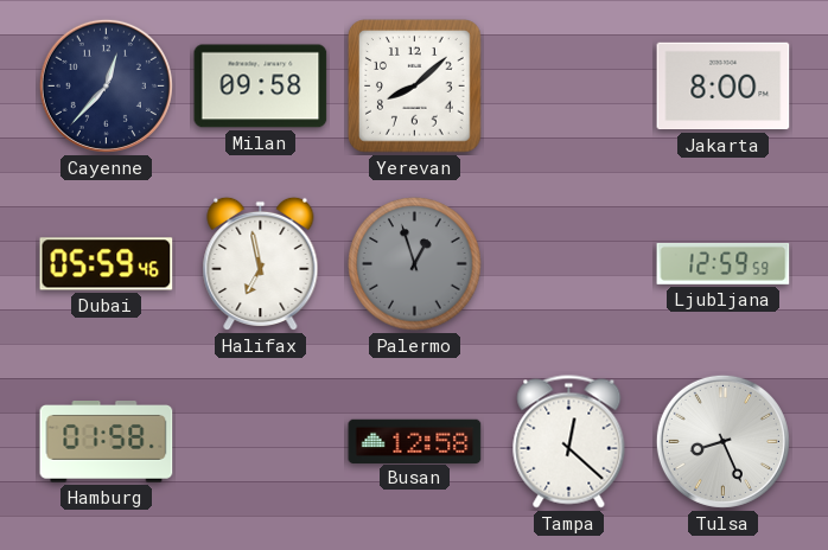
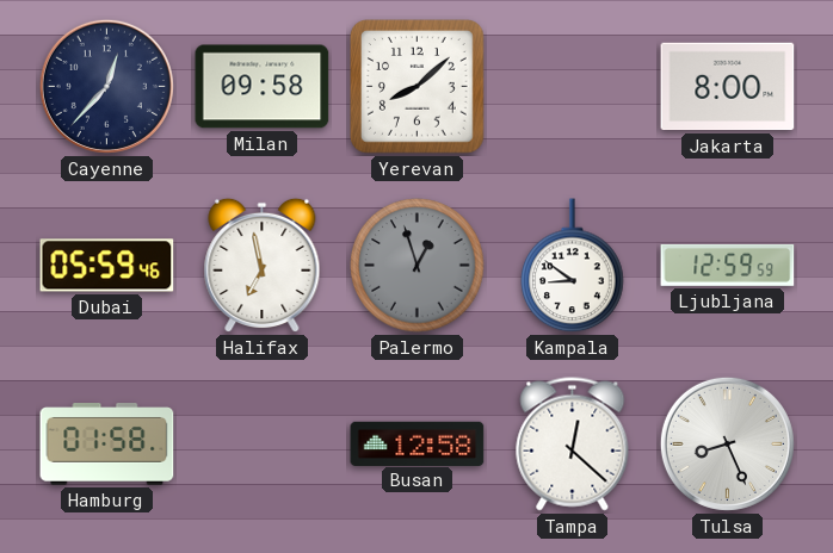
Kampala: none -> 8:51
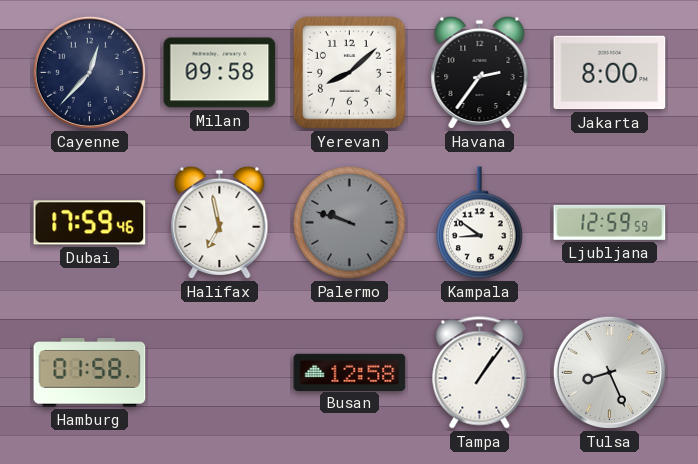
Havana: none -> 2:36
Dubai: 05:59 -> 17:59
Palermo: 12:57 -> 9:48
Tampa: 12:22 -> 1:06
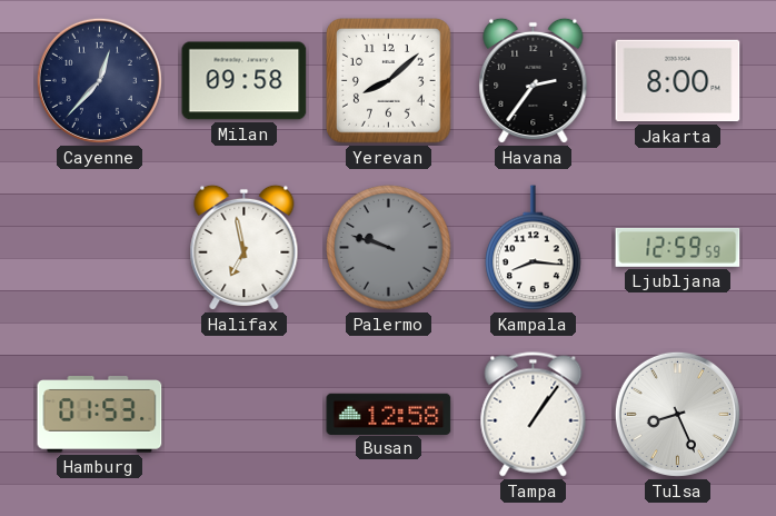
Dubai: 17:59 -> none
Kampala: 8:51 -> 8:16
Hamburg: 01:58 -> 01:53
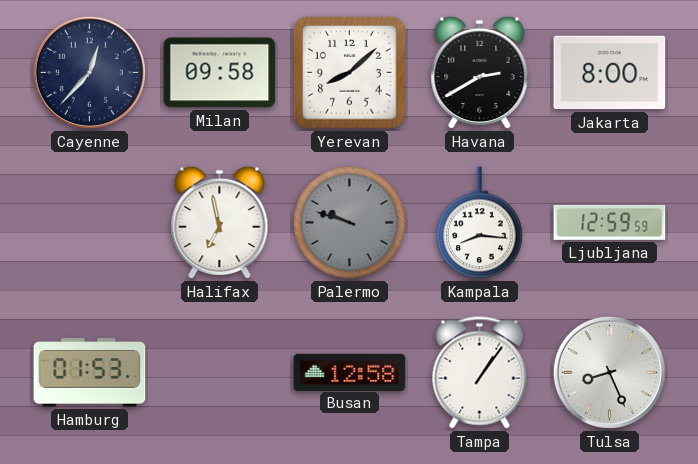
Havana: 2:36 -> 2:40
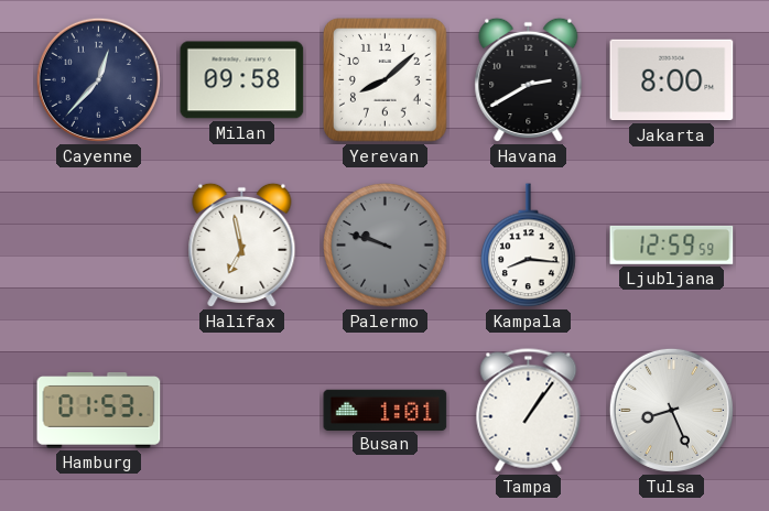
Busan: 12:58 -> 1:01
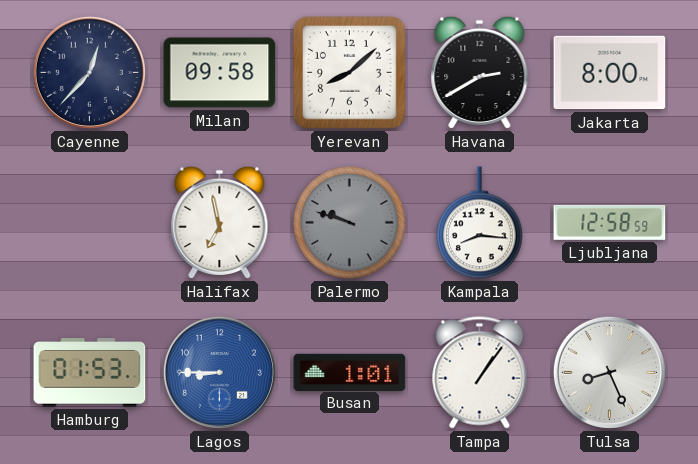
Ljubljana: 12:59 -> 12:58
Lagos: none -> 8:45
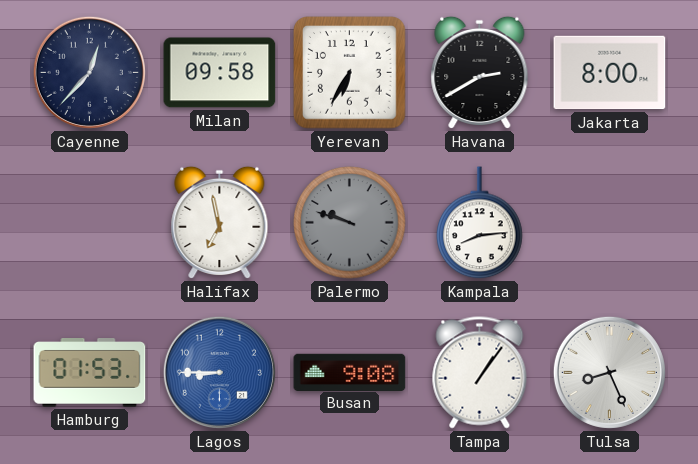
Yerevan: 8:08 -> 6:35
Kampala: 8:16 -> 8:14
Ljubljana: 12:58 -> none
Busan: 1:01 -> 9:08
